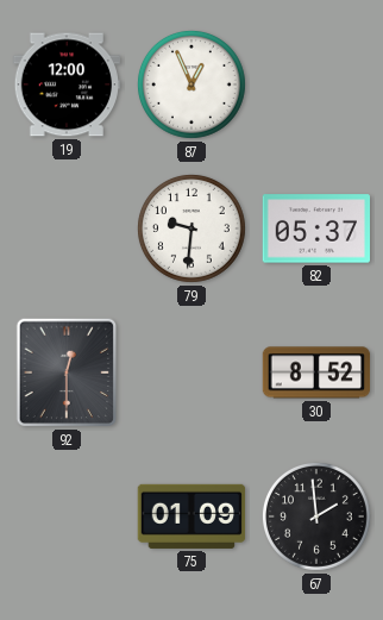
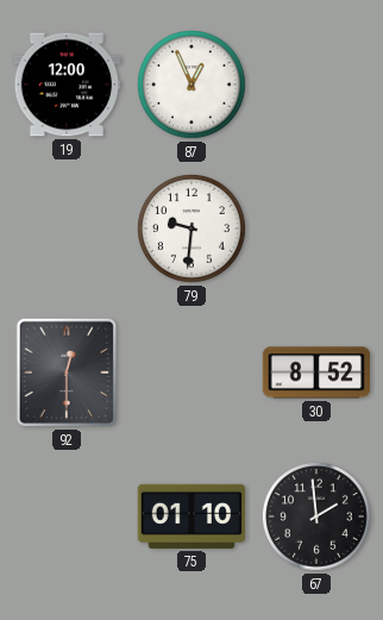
82: 05:37 -> none
75: 01:09 -> 01:10
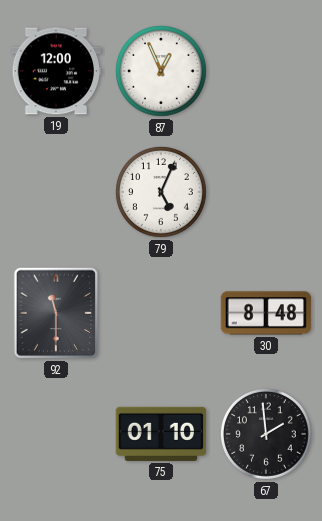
79: 9:31 -> 5:04
92: 12:30 -> 11:30
30: 8:52 -> 8:48
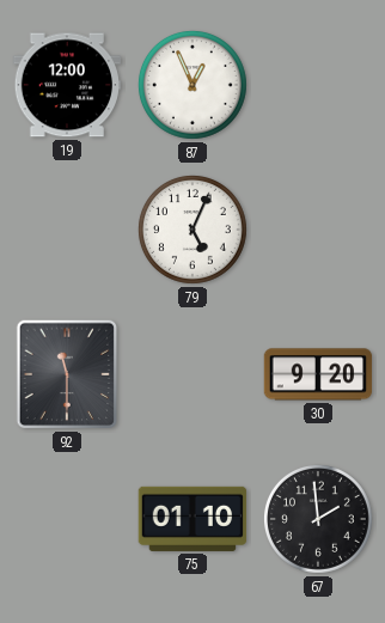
30: 8:48 -> 9:20
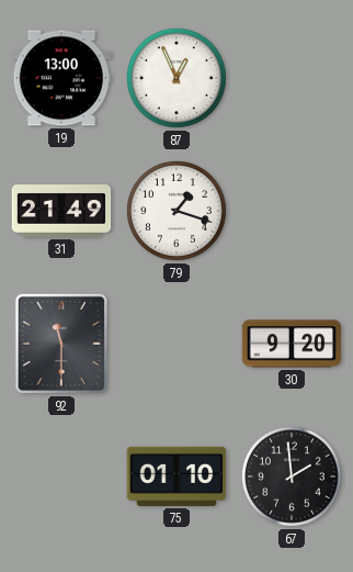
19: 12:00 -> 13:00
31: none -> 21:49
79: 5:04 -> 1:18
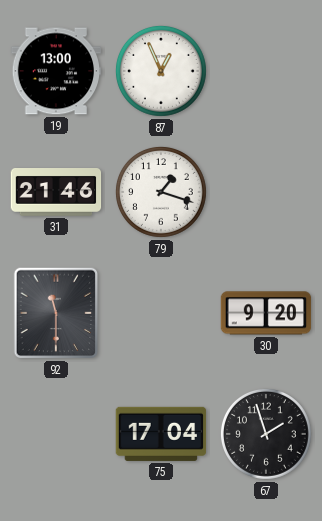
31: 21:49 -> 21:46
75: 01:10 -> 17:04
67: 1:59 -> 1:57
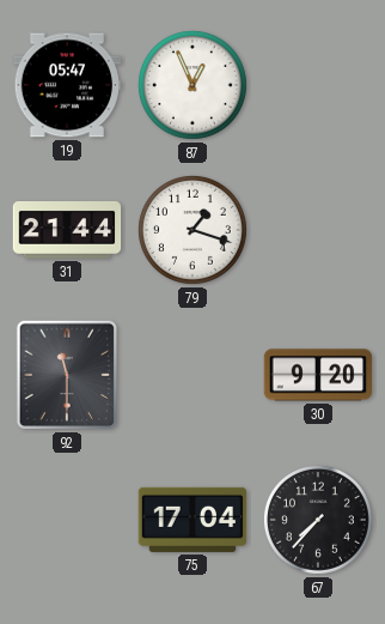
19: 13:00 -> 05:47
31: 21:46 -> 21:44
67: 1:57 -> 7:37
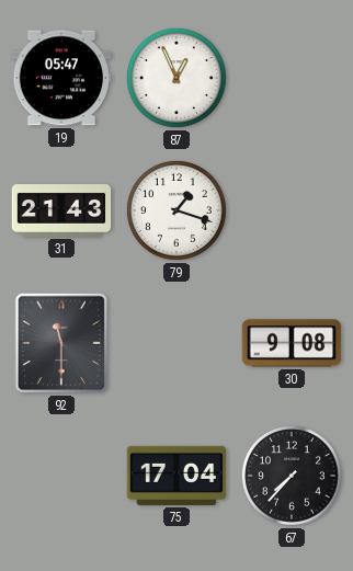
31: 21:44 -> 21:43
30: 9:20 -> 9:08
